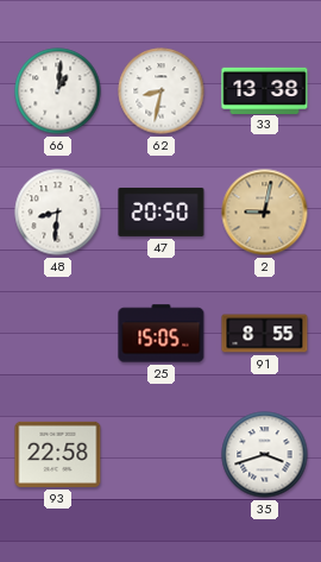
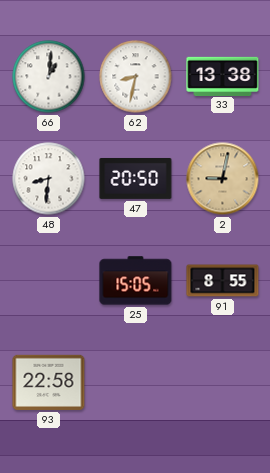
35: 3:42 -> none
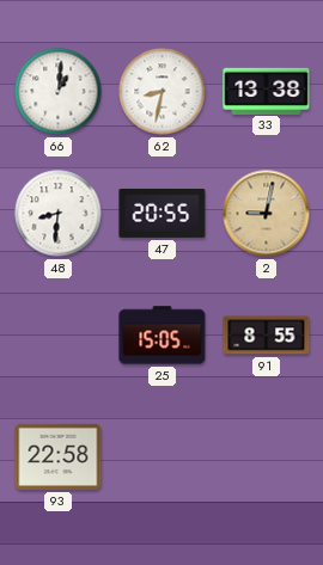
47: 20:50 -> 20:55
